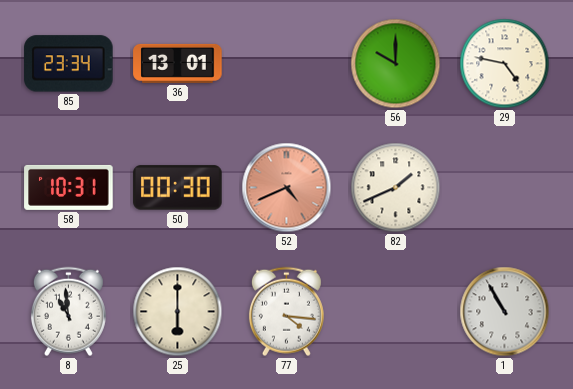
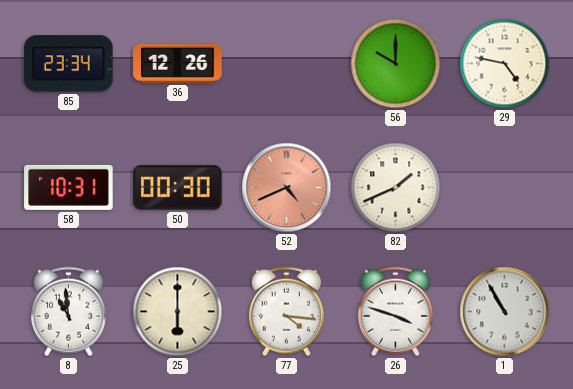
36: 13:01 -> 12:26
26: none -> 3:48
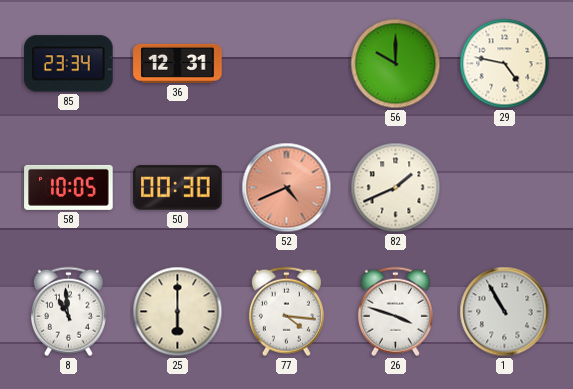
36: 12:26 -> 12:31
58: 10:31 -> 10:05
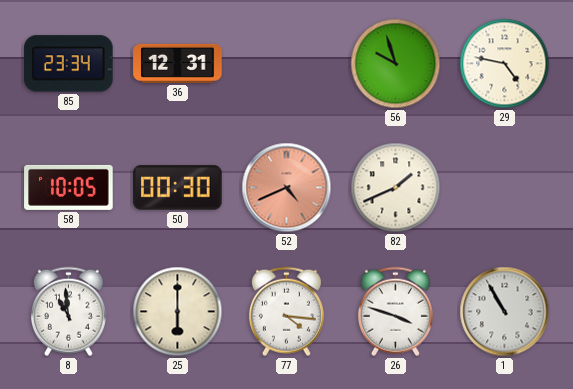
56: 10:00 -> 9:57
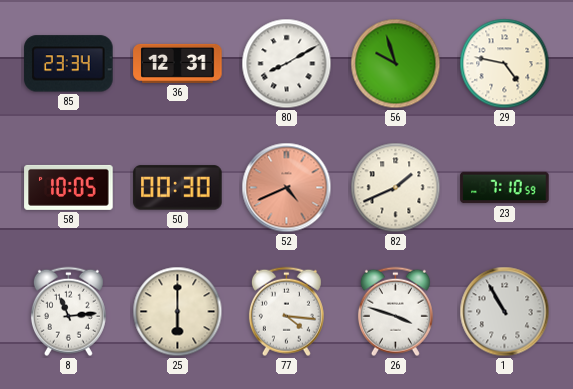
80: none -> 8:10
23: none -> 7:10
8: 10:59 -> 11:14
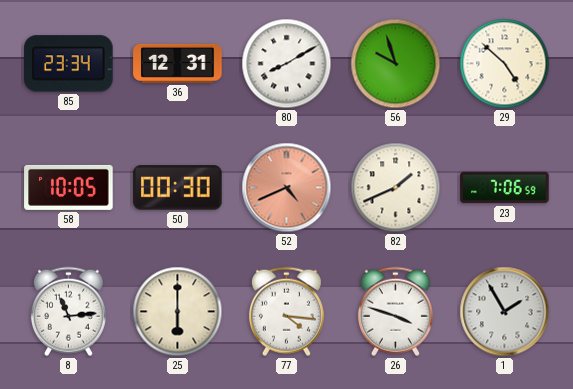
29: 4:47 -> 4:52
23: 7:10 -> 7:06
1: 10:55 -> 1:55
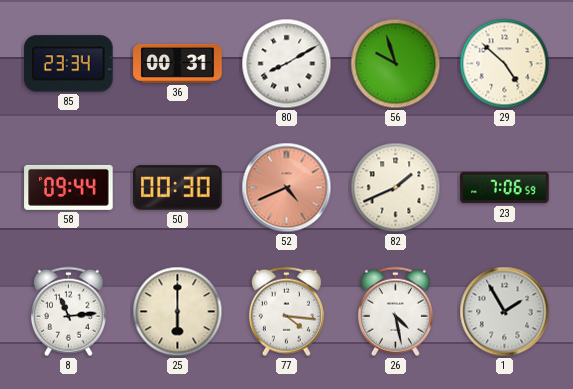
36: 12:31 -> 00:31
58: 10:05 -> 09:44
26: 3:48 -> 4:28
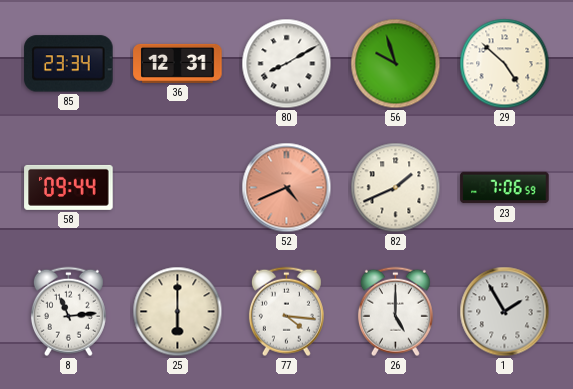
36: 00:31 -> 12:31
50: 00:30 -> none
26: 4:28 -> 5:00
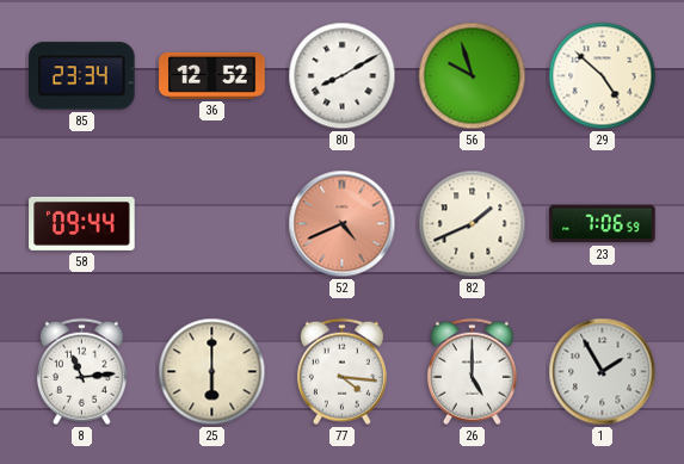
36: 12:31 -> 12:52
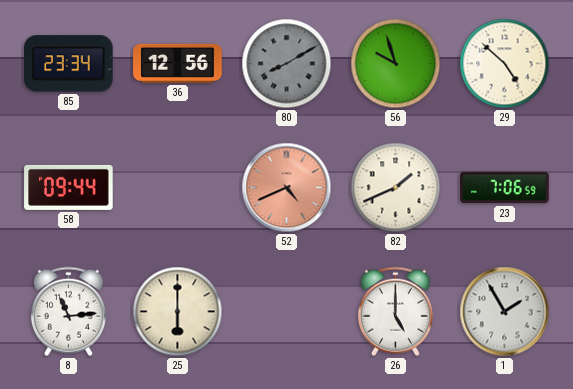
36: 12:52 -> 12:56
80 dial: white -> grey
77: 4:16 -> none
